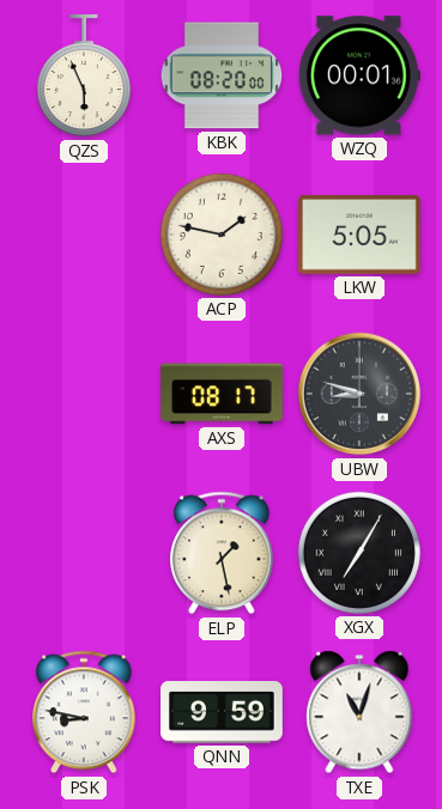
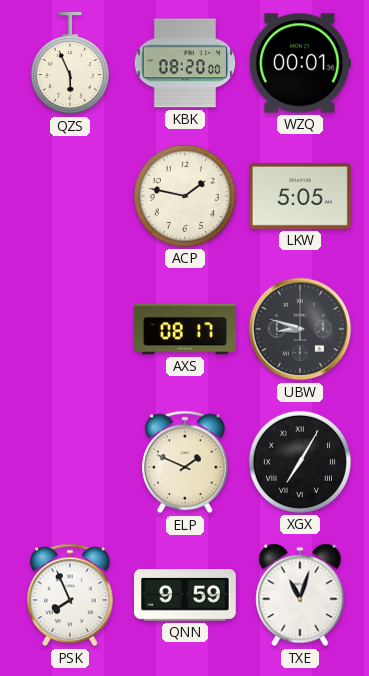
ELP: 1:28 -> 1:49
PSK: 8:47 -> 7:56
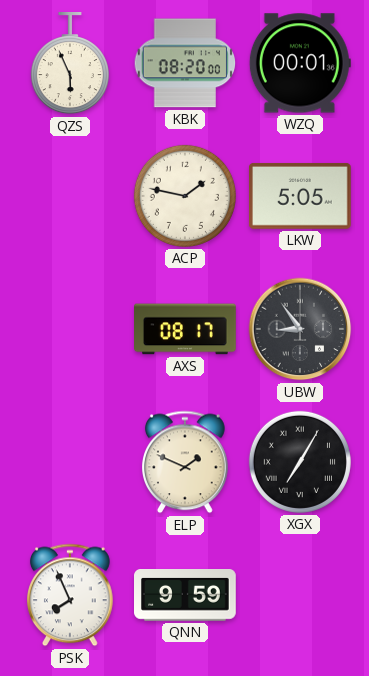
UBW: 8:48 -> 8:54
TXE: 11:03 -> none
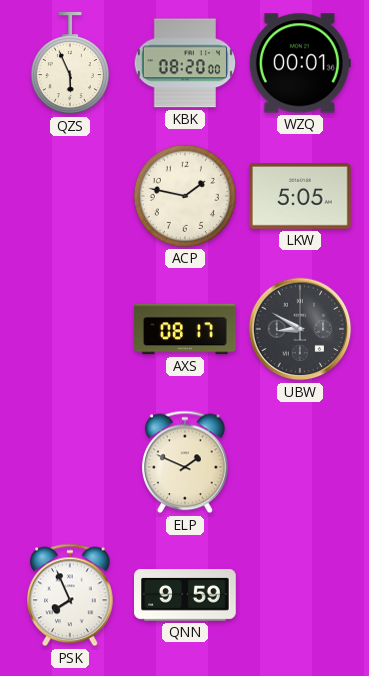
UBW: 8:54 -> 8:50
XGX: 7:05 -> none
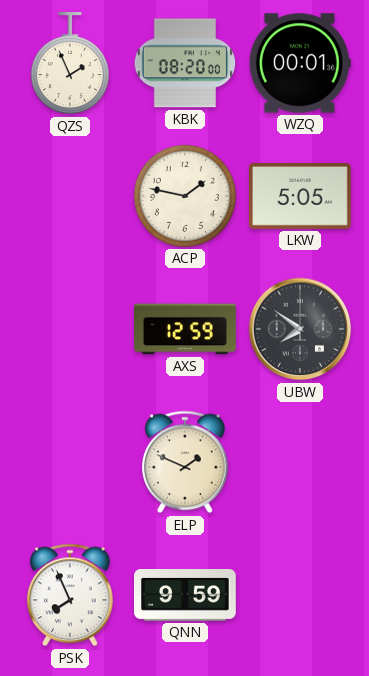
QZS: 5:56 -> 1:56
AXS: 08:17 -> 12:59
UBW: 8:50 -> 7:51
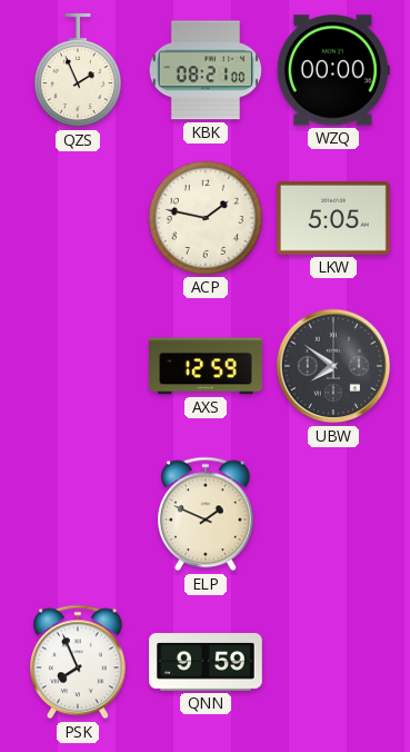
KBK: 08:20 -> 08:21
WZQ: 00:01 -> 00:00
